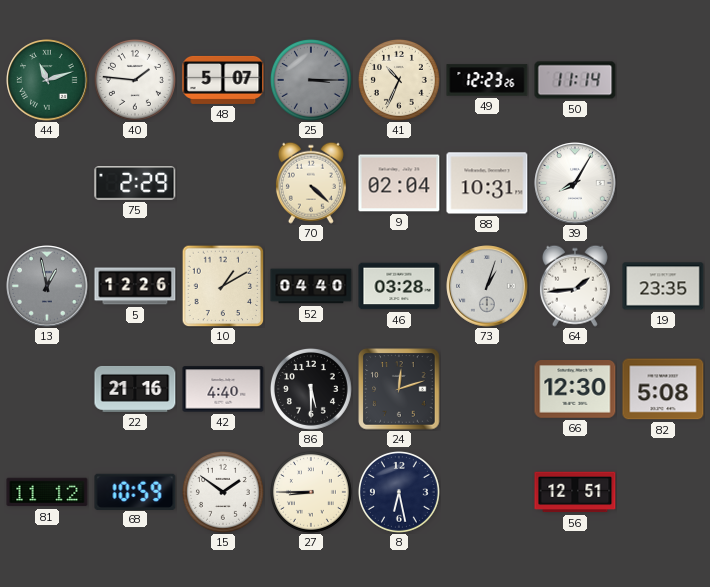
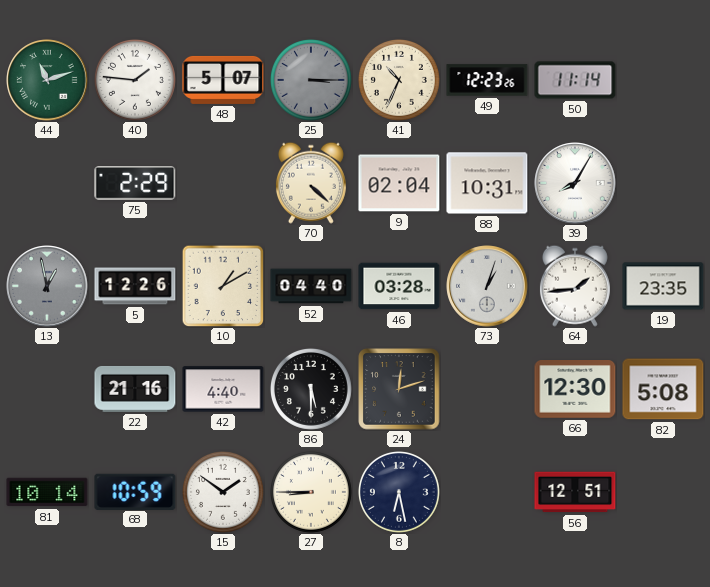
81: 11:12 -> 10:14
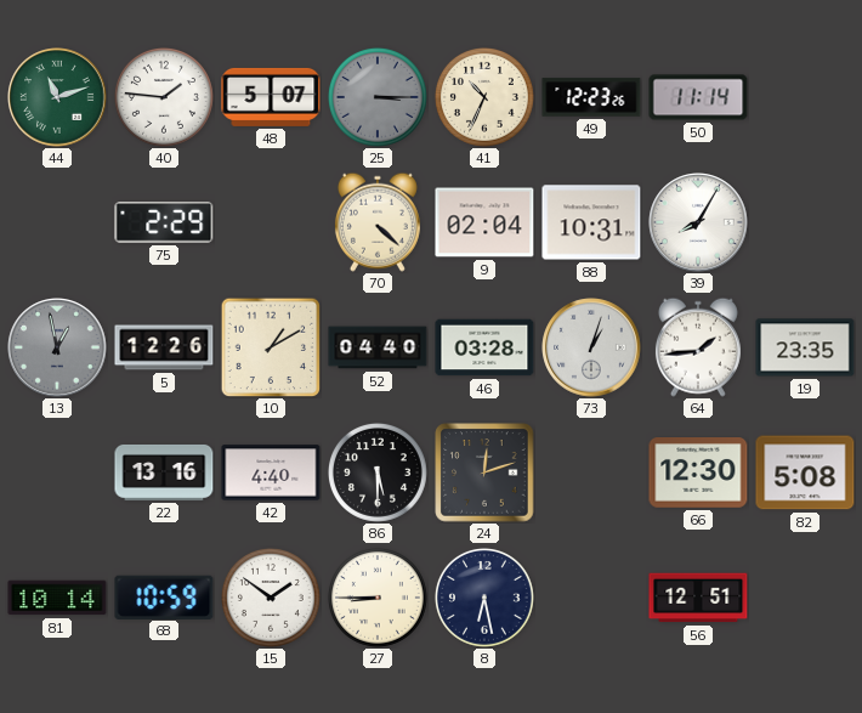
22: 21:16 -> 13:16
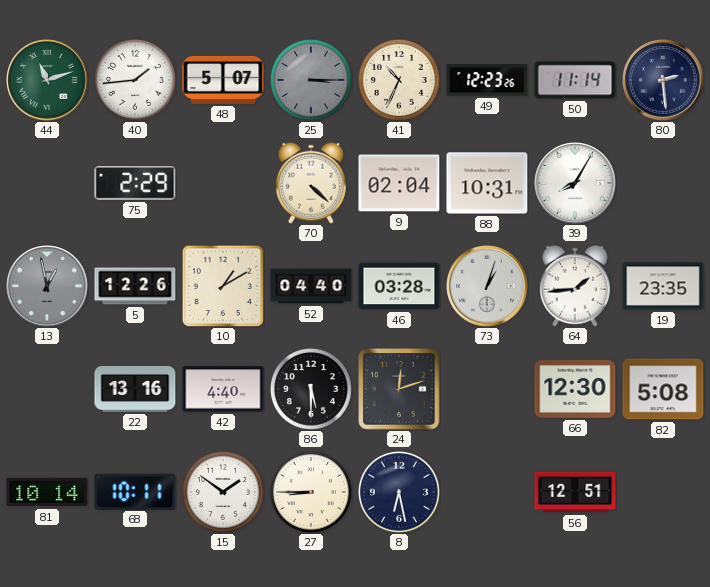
40: 1:46 -> 1:44
80: none -> 2:29
68: 10:59 -> 10:11
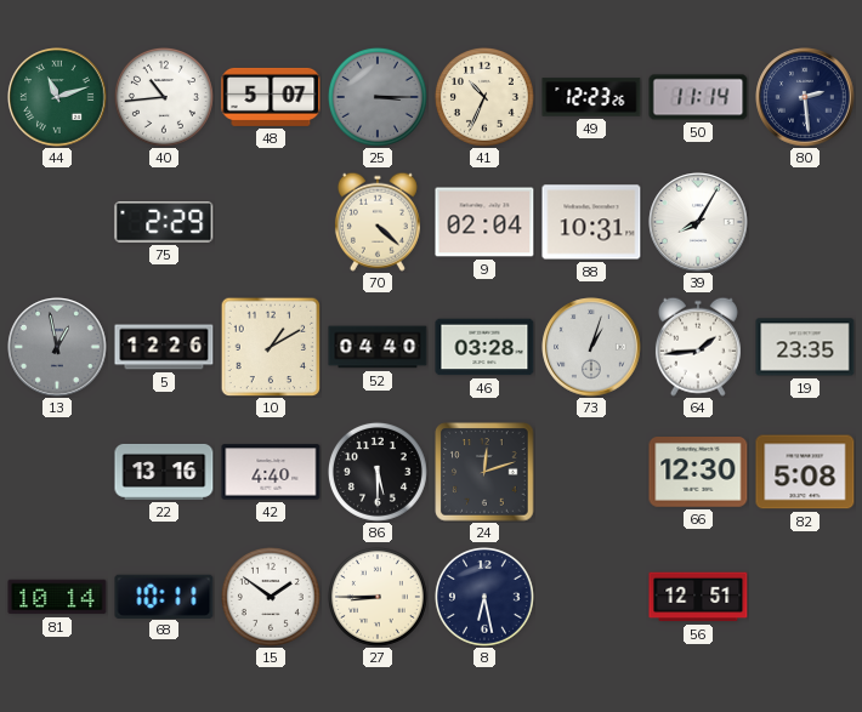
40: 1:44 -> 10:44
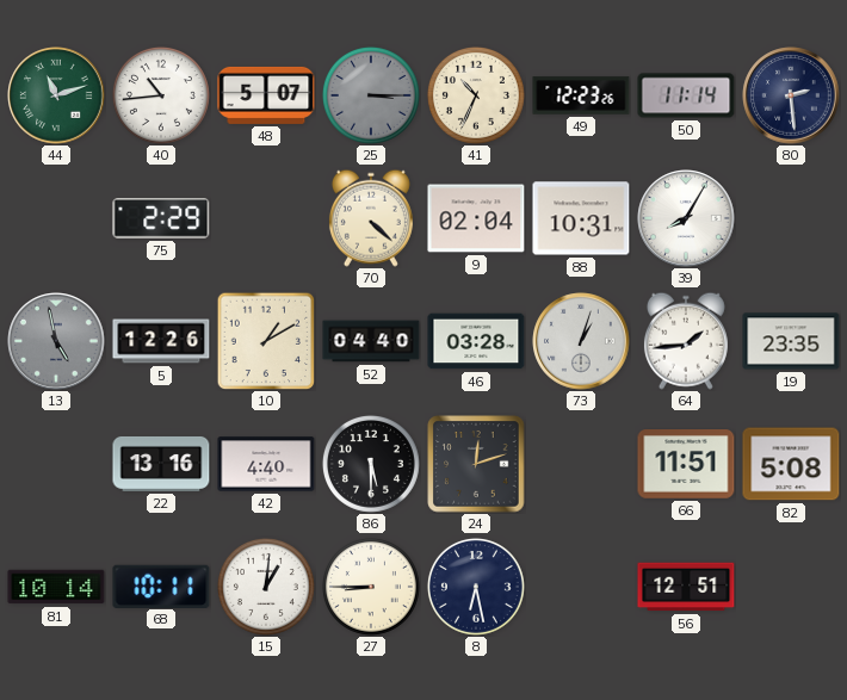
13: 12:58 -> 4:58
66: 12:30 -> 11:51
15: 1:51 -> 1:01
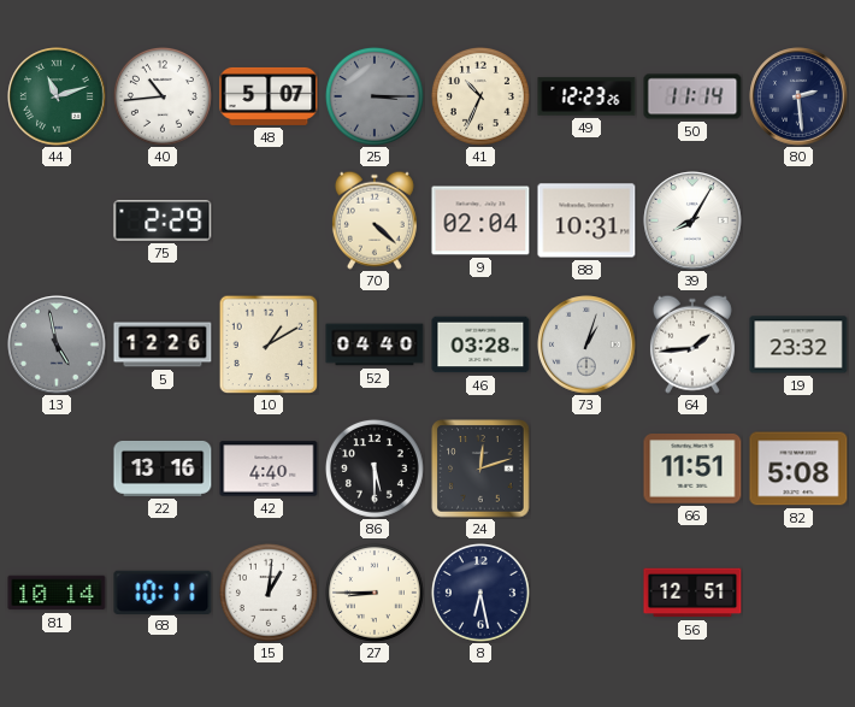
19: 23:35 -> 23:32
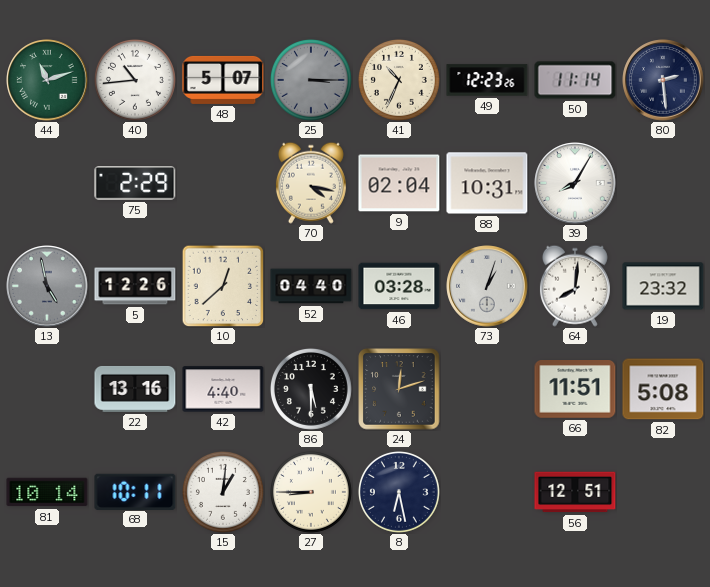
70: 4:22 -> 4:17
10: 1:10 -> 12:38
64: 1:44 -> 8:01
